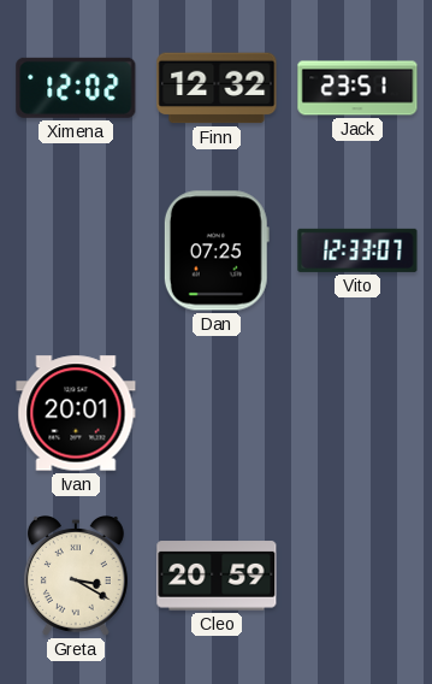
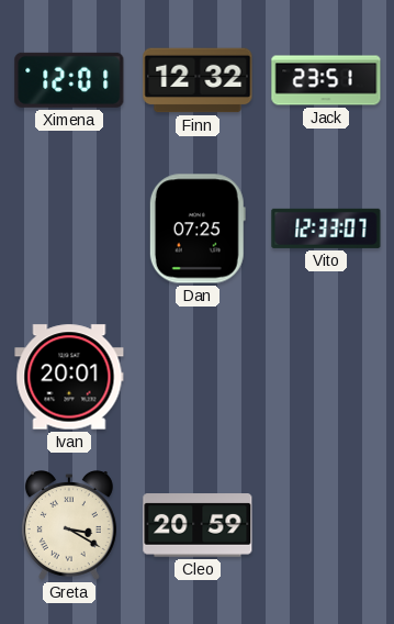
Ximena: 12:02 -> 12:01
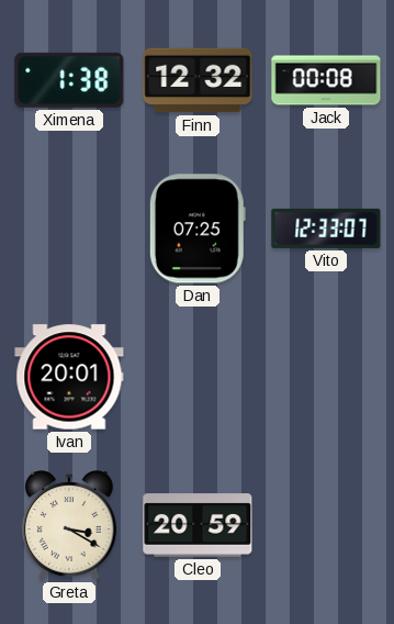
Ximena: 12:01 -> 1:38
Jack: 23:51 -> 00:08
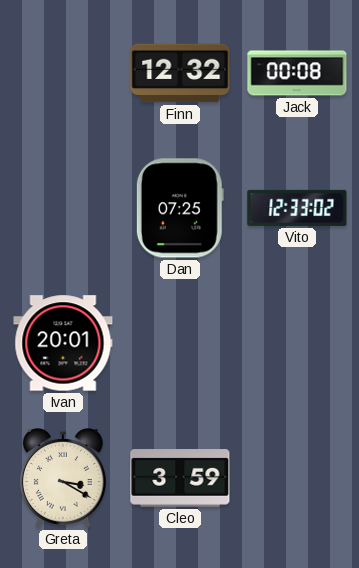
Ximena: 1:38 -> none
Vito: 12:33:07 -> 12:33:02
Cleo: 20:59 -> 3:59
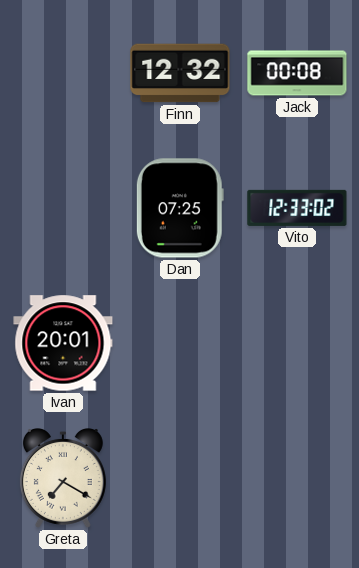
Greta: 3:20 -> 7:20
Cleo: 3:59 -> none
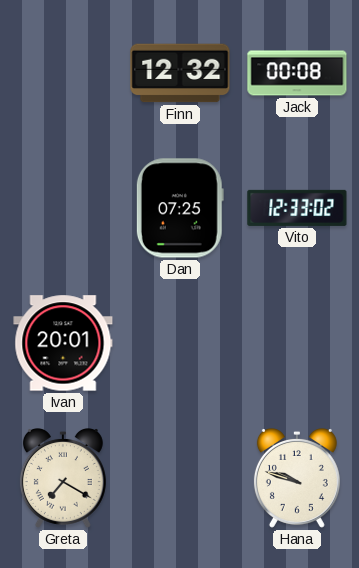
Hana: none -> 9:48
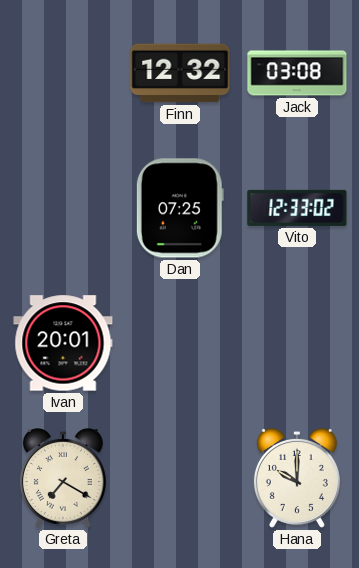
Jack: 00:08 -> 03:08
Hana: 9:48 -> 10:00
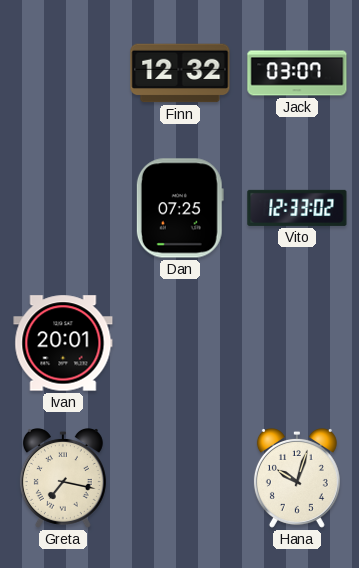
Jack: 03:08 -> 03:07
Greta: 7:20 -> 7:17
Hana: 10:00 -> 10:03
